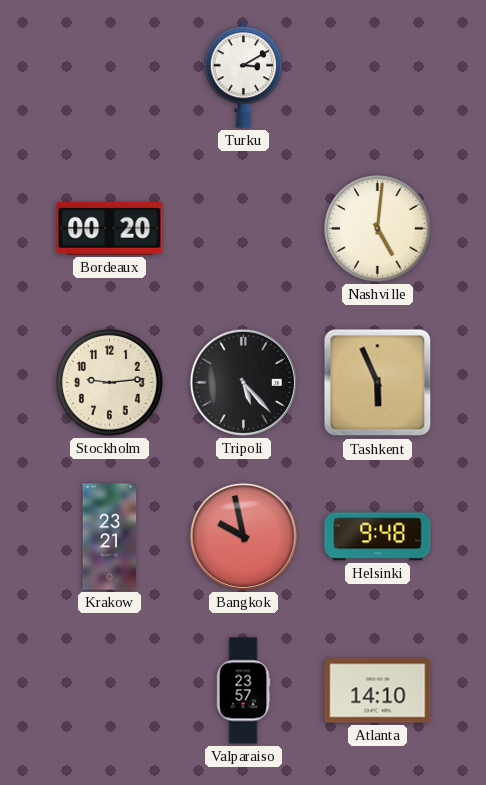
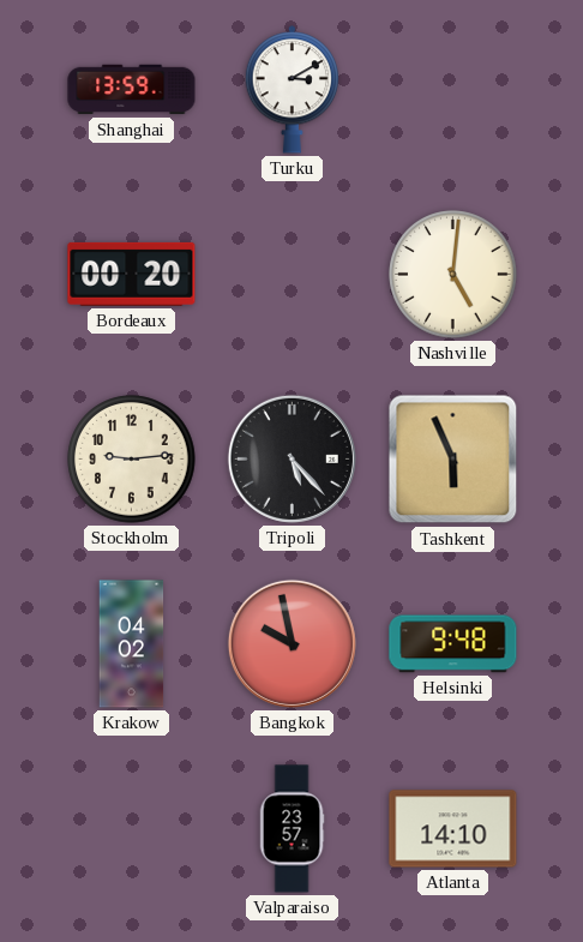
Shanghai: none -> 13:59
Krakow: 23:21 -> 04:02
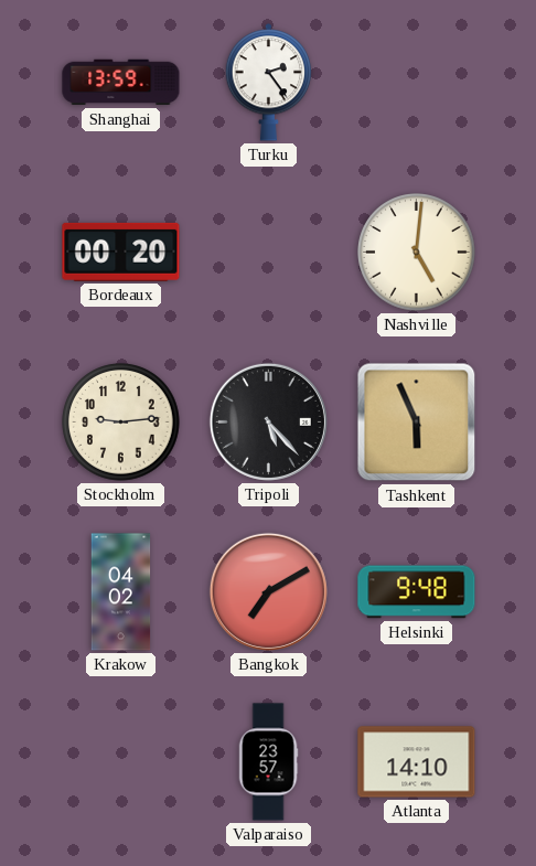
Turku: 3:10 -> 2:24
Bangkok: 9:58 -> 7:10
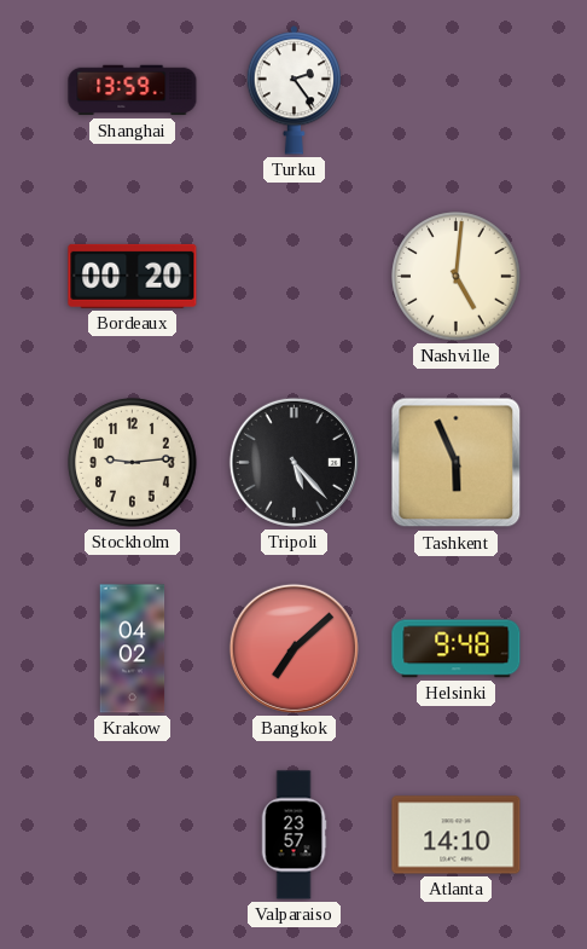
Bangkok: 7:10 -> 7:08
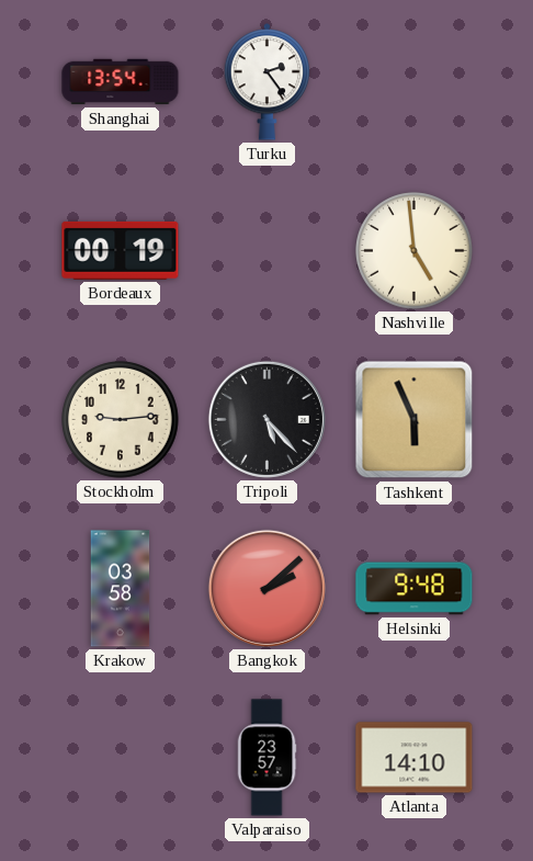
Shanghai: 13:59 -> 13:54
Bordeaux: 00:20 -> 00:19
Nashville: 5:01 -> 4:59
Krakow: 04:02 -> 03:58
Bangkok: 7:08 -> 2:08
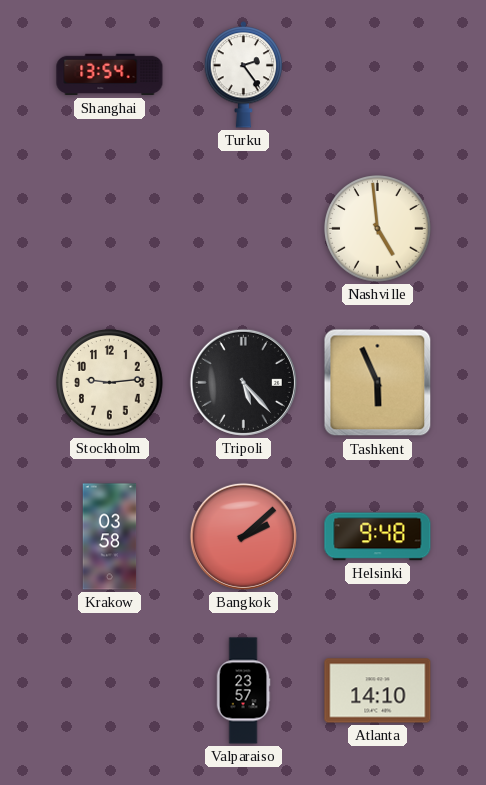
Bordeaux: 00:19 -> none
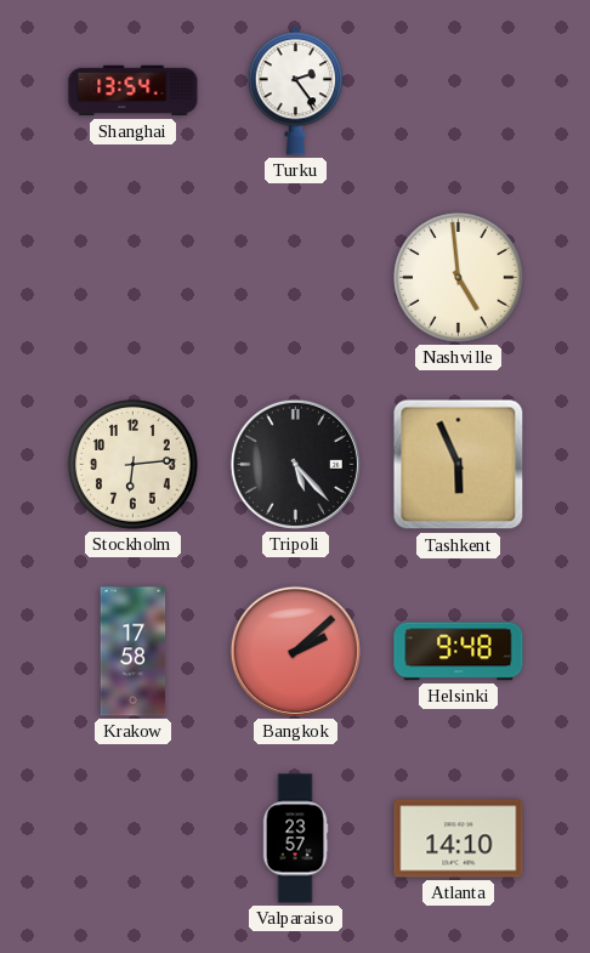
Stockholm: 9:14 -> 6:14
Krakow: 03:58 -> 17:58
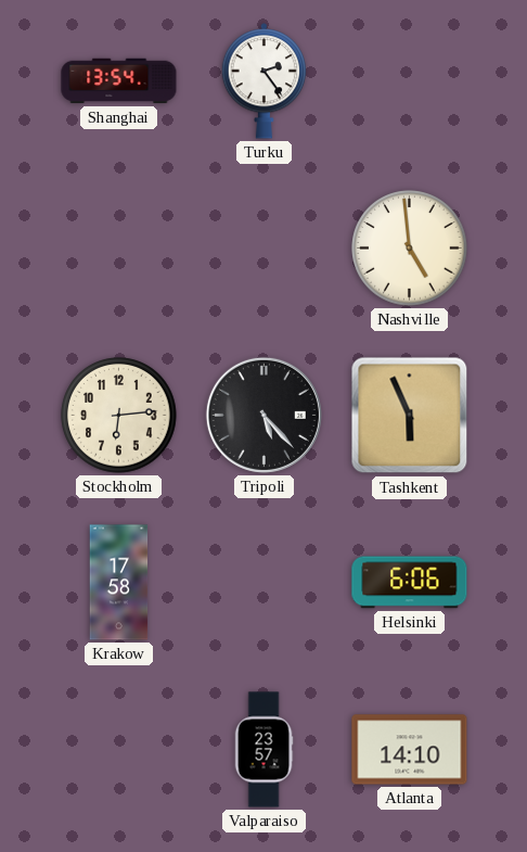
Bangkok: 2:08 -> none
Helsinki: 9:48 -> 6:06
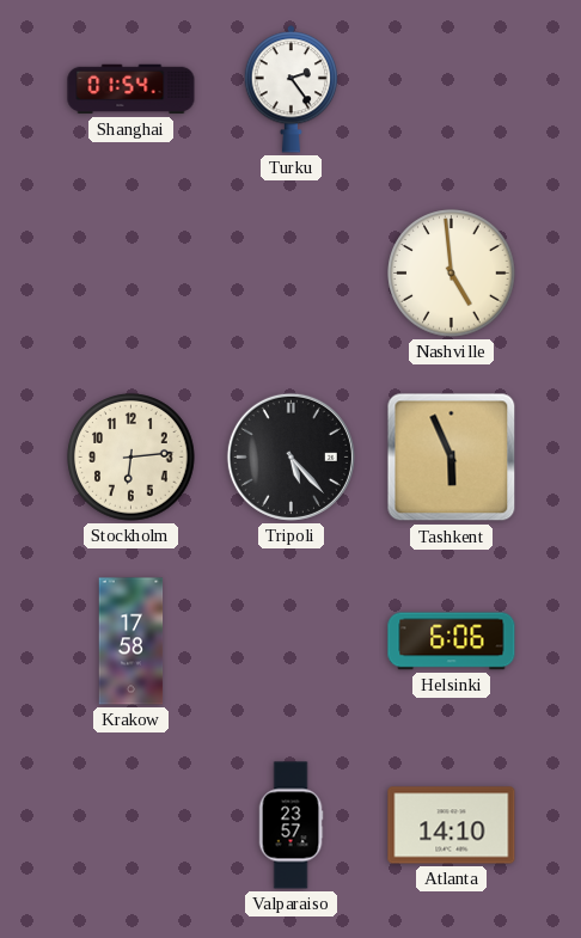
Shanghai: 13:54 -> 01:54
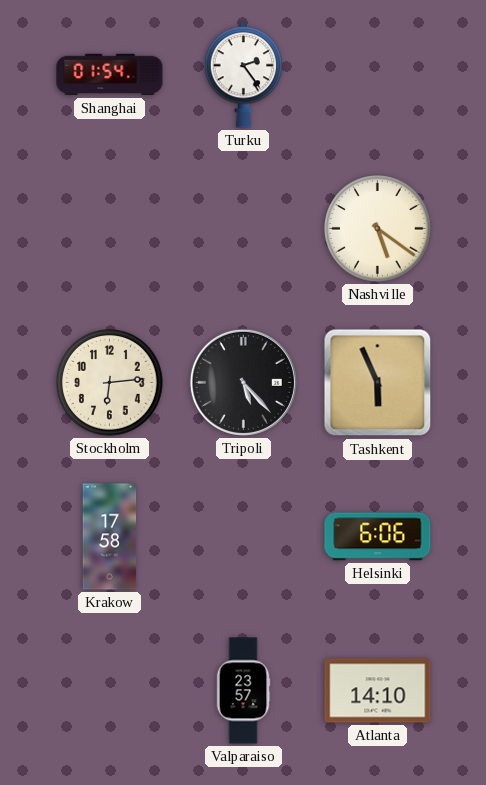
Nashville: 4:59 -> 5:21
